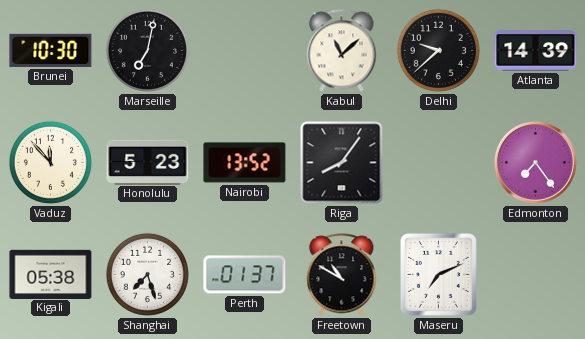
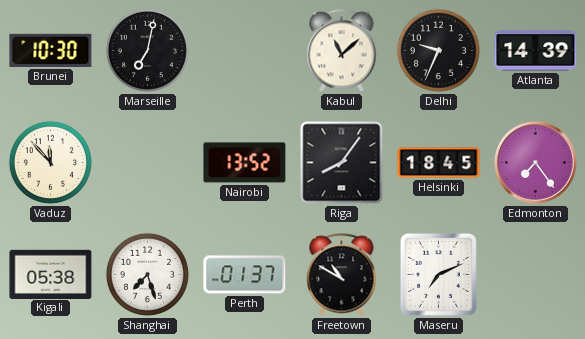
Delhi: 9:38 -> 9:34
Honolulu: 5:23 -> none
Helsinki: none -> 18:45
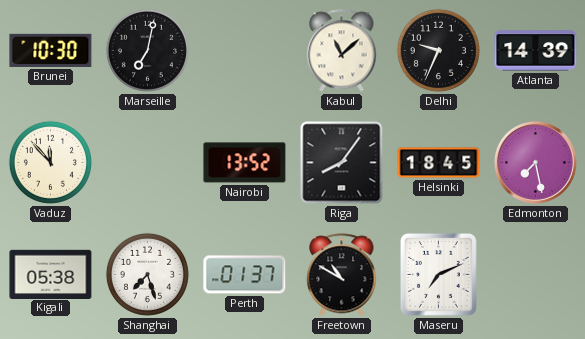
Edmonton: 7:24 -> 7:28
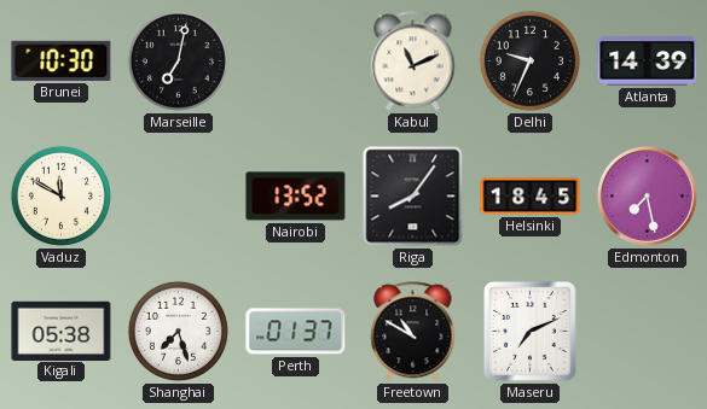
Kabul: 11:08 -> 11:11
Vaduz: 11:53 -> 11:50
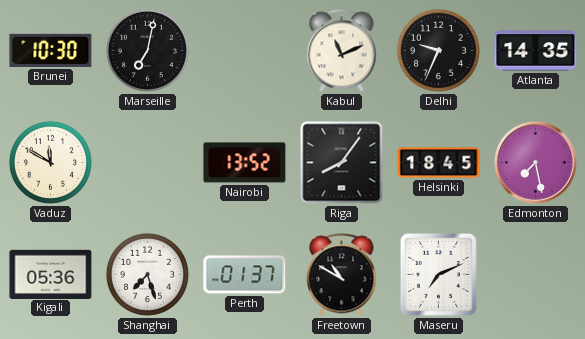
Atlanta: 14:39 -> 14:35
Kigali: 05:38 -> 05:36
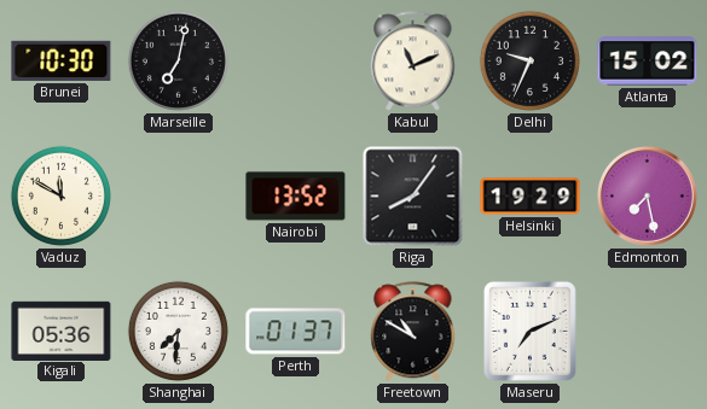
Atlanta: 14:35 -> 15:02
Helsinki: 18:45 -> 19:29
Shanghai: 7:27 -> 7:31
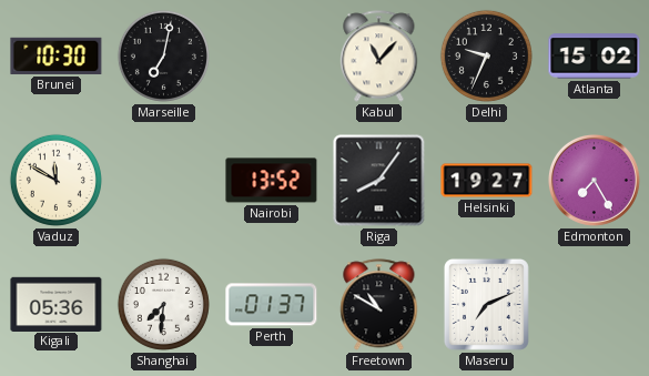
Kabul: 11:11 -> 11:07
Helsinki: 19:29 -> 19:27
Edmonton: 7:28 -> 7:25
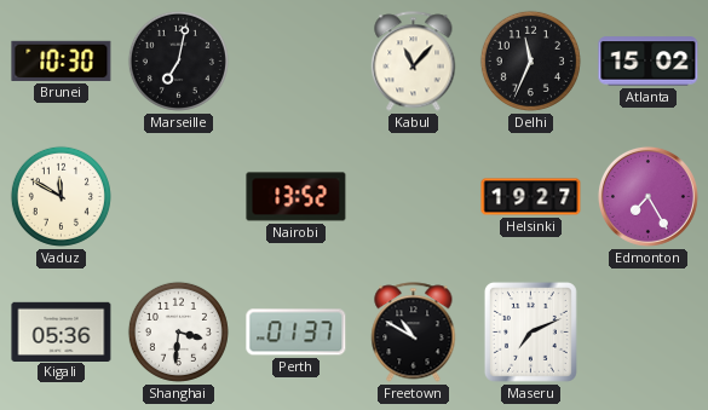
Delhi: 9:34 -> 11:34
Riga: 8:06 -> none
Shanghai: 7:31 -> 3:31
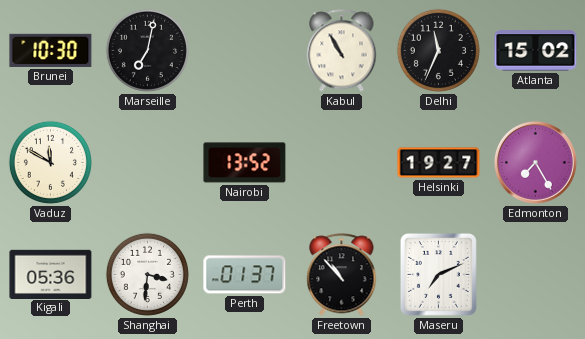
Kabul: 11:07 -> 10:55
Freetown: 10:50 -> 10:53
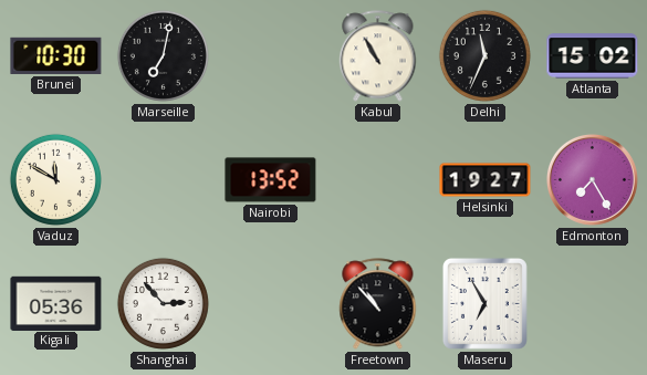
Shanghai: 3:31 -> 2:53
Perth: 01:37 -> none
Maseru: 7:11 -> 6:55
